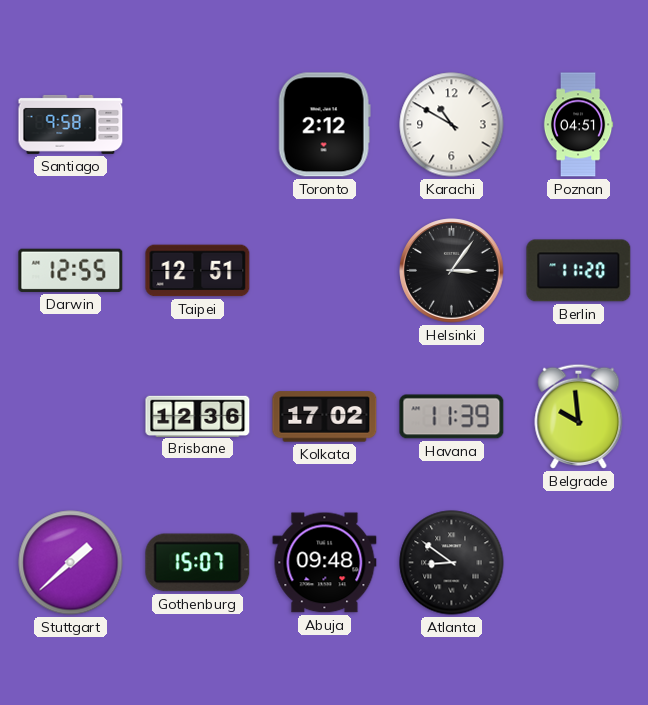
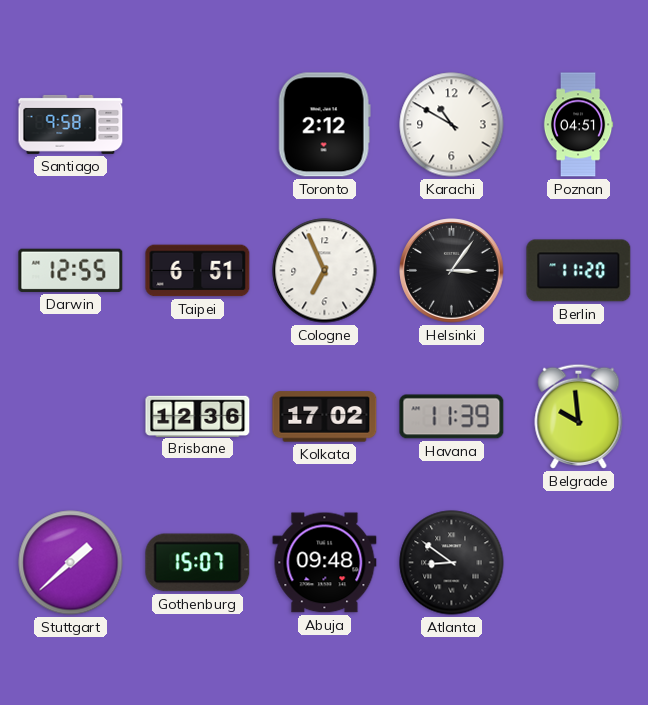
Taipei: 12:51 -> 6:51
Cologne: none -> 6:56
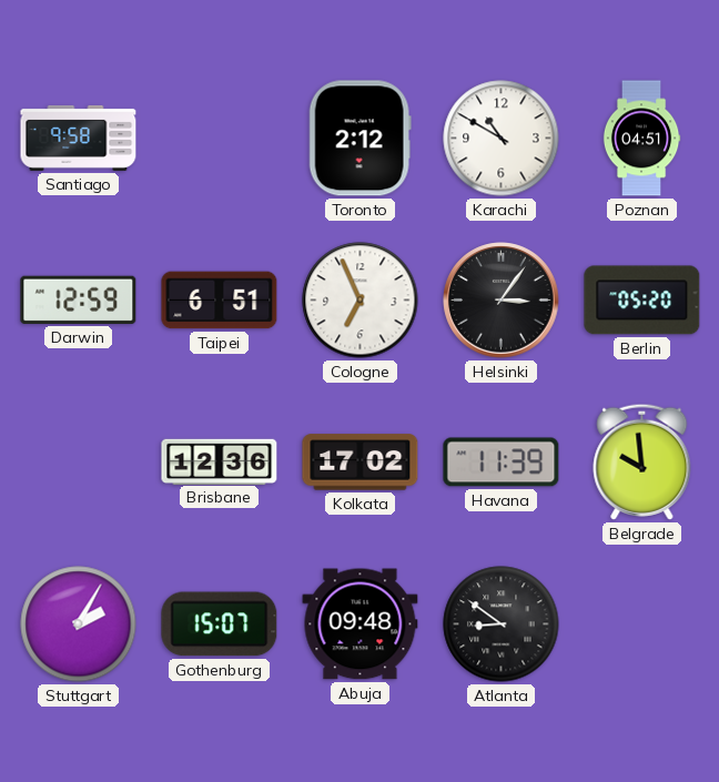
Darwin: 12:55 -> 12:59
Berlin: 11:20 -> 05:20
Stuttgart: 1:38 -> 2:05
